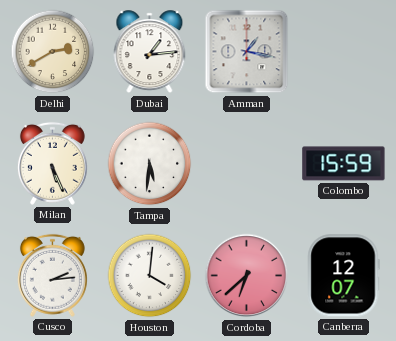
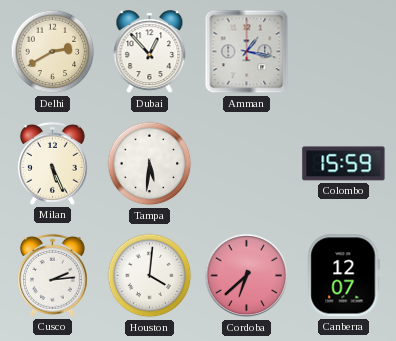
Dubai: 1:14 -> 12:53
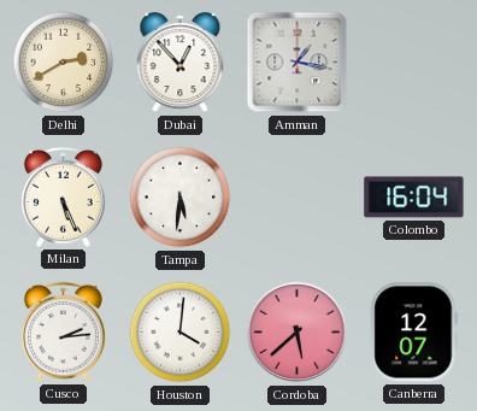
Colombo: 15:59 -> 16:04
Cordoba: 6:38 -> 5:38
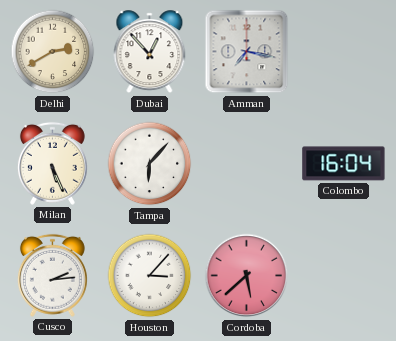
Amman: 1:17 -> 7:17
Tampa: 5:31 -> 6:07
Houston: 4:01 -> 3:07
Canberra: 12:07 -> none
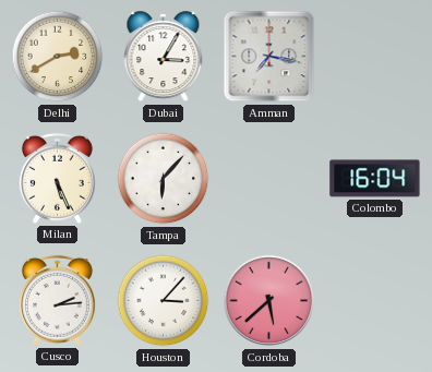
Dubai: 12:53 -> 3:05
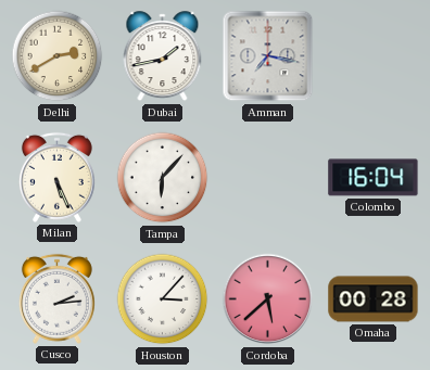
Dubai: 3:05 -> 1:43
Omaha: none -> 00:28
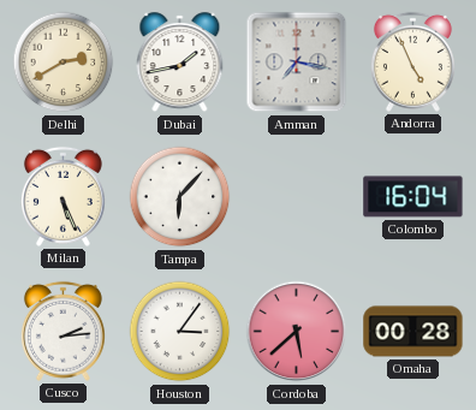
Andorra: none -> 4:56
Houston: 3:07 -> 3:06
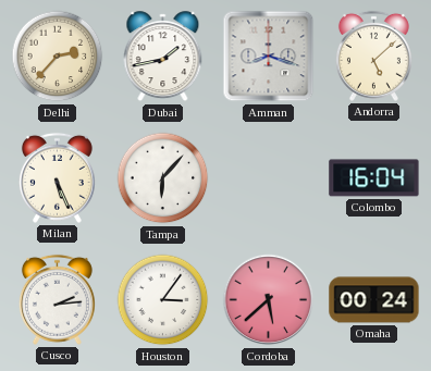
Delhi: 2:40 -> 2:37
Amman: 7:17 -> 8:18
Andorra: 4:56 -> 5:08
Omaha: 00:28 -> 00:24
